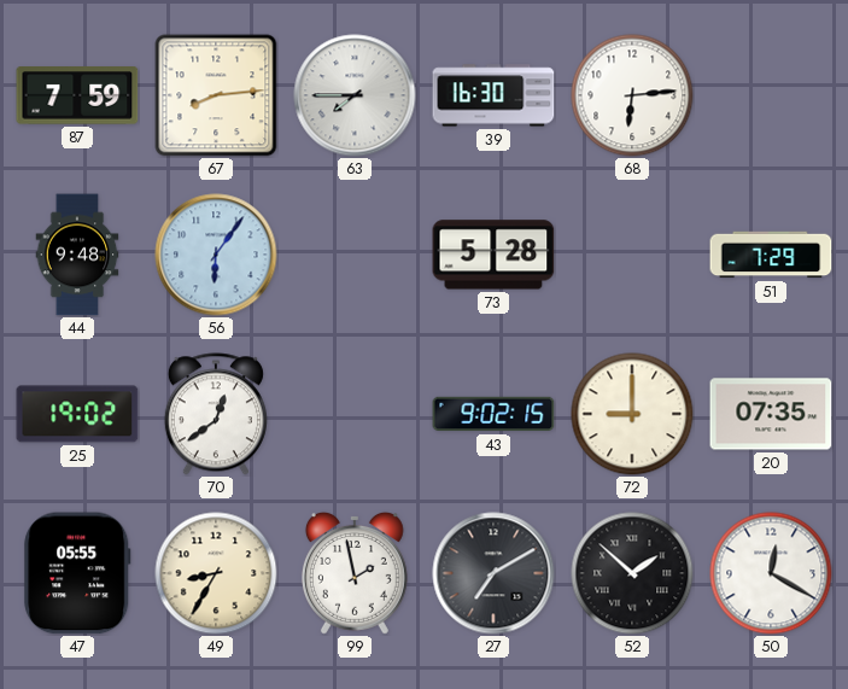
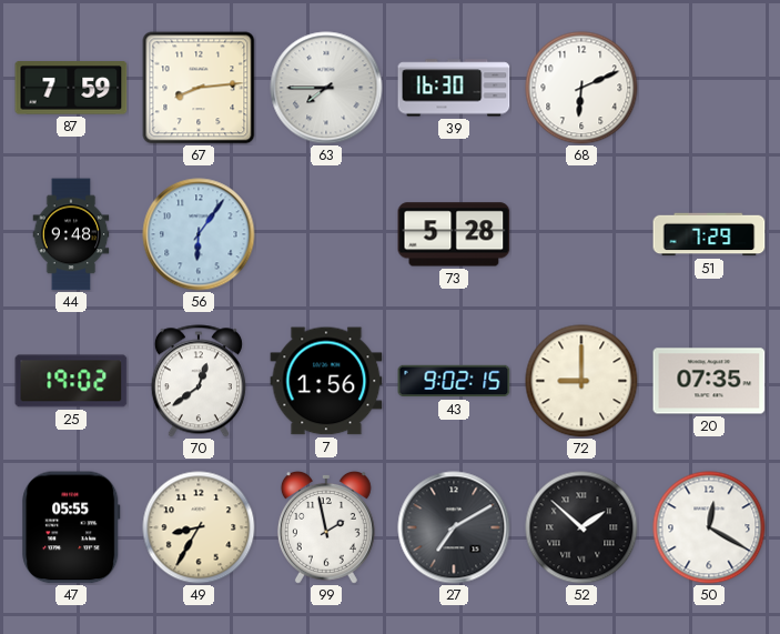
68: 6:14 -> 6:11
7: none -> 1:56
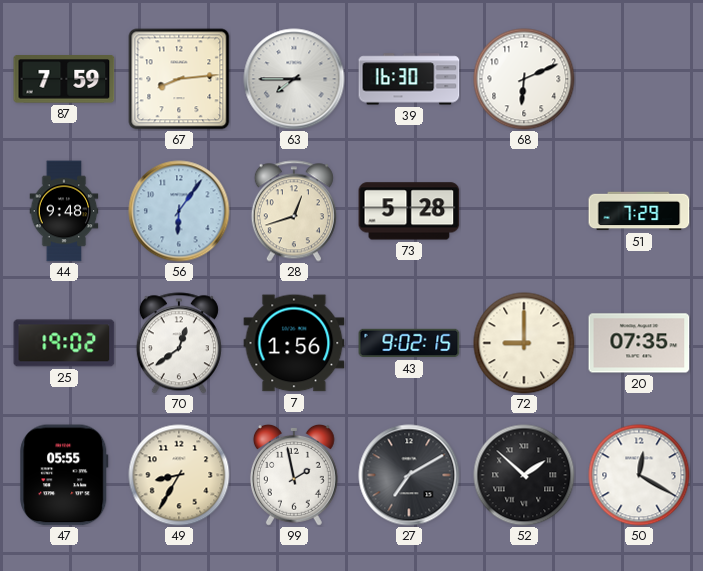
28: none -> 12:42
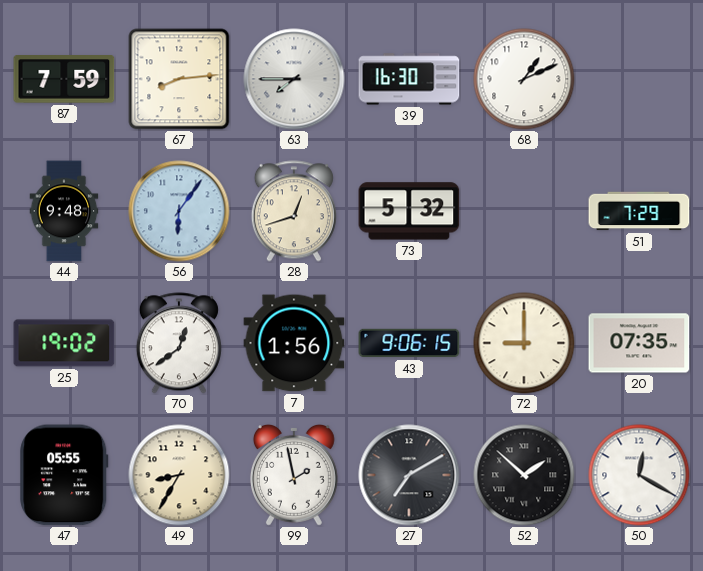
68: 6:11 -> 1:11
73: 5:28 -> 5:32
43: 9:02 -> 9:06
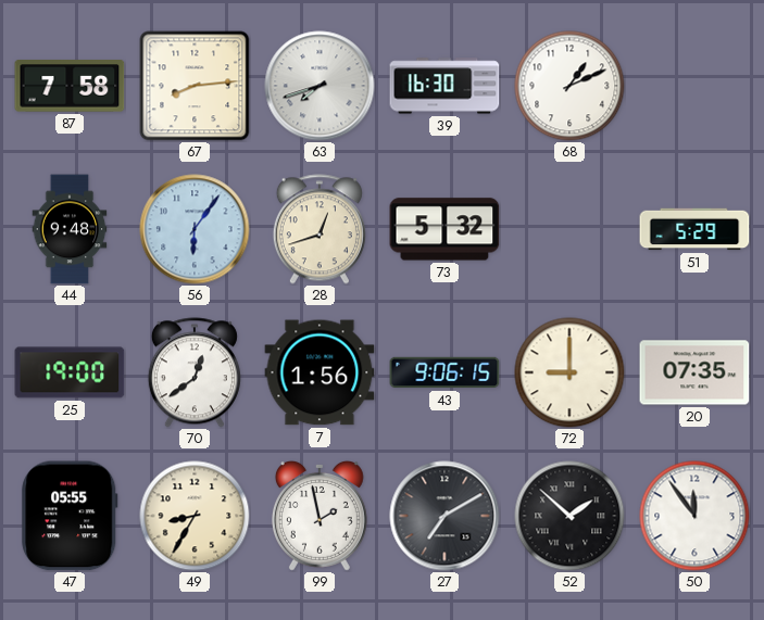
87: 7:59 -> 7:58
63: 7:45 -> 7:42
51: 7:29 -> 5:29
25: 19:02 -> 19:00
50: 12:20 -> 11:54
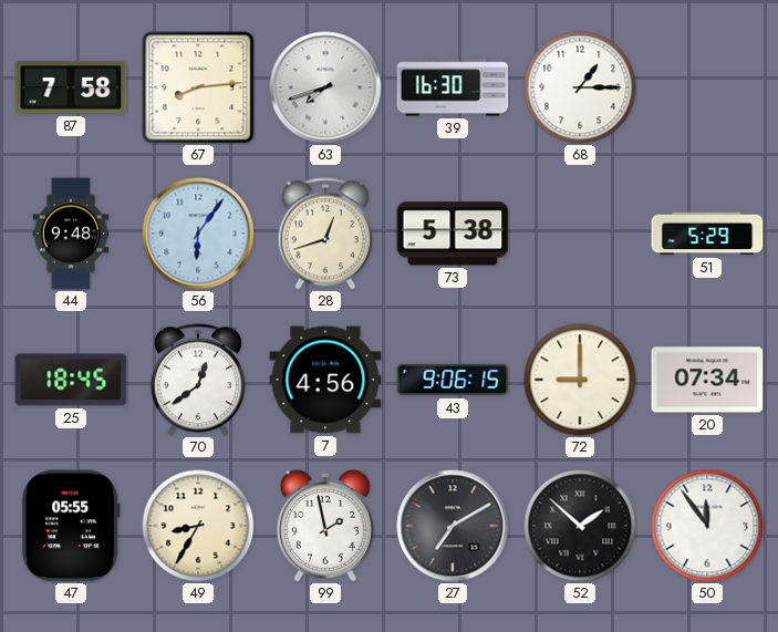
68: 1:11 -> 1:15
73: 5:32 -> 5:38
25: 19:00 -> 18:45
7: 1:56 -> 4:56
20: 07:35 -> 07:34
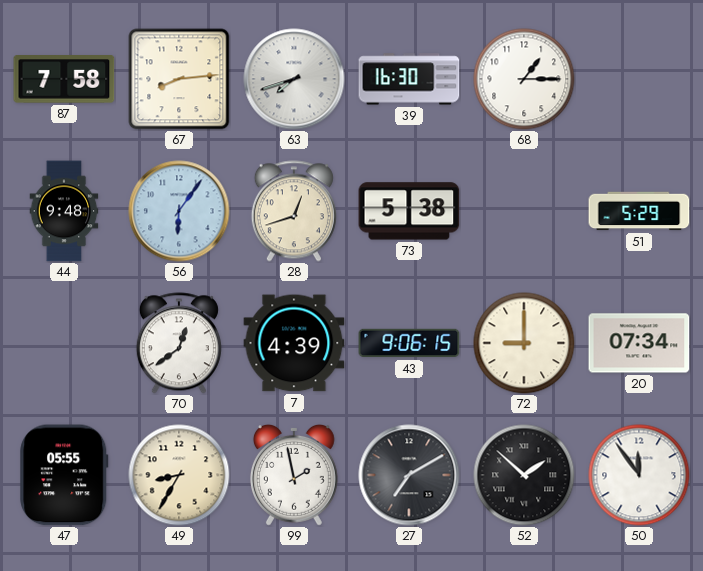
25: 18:45 -> none
7: 4:56 -> 4:39
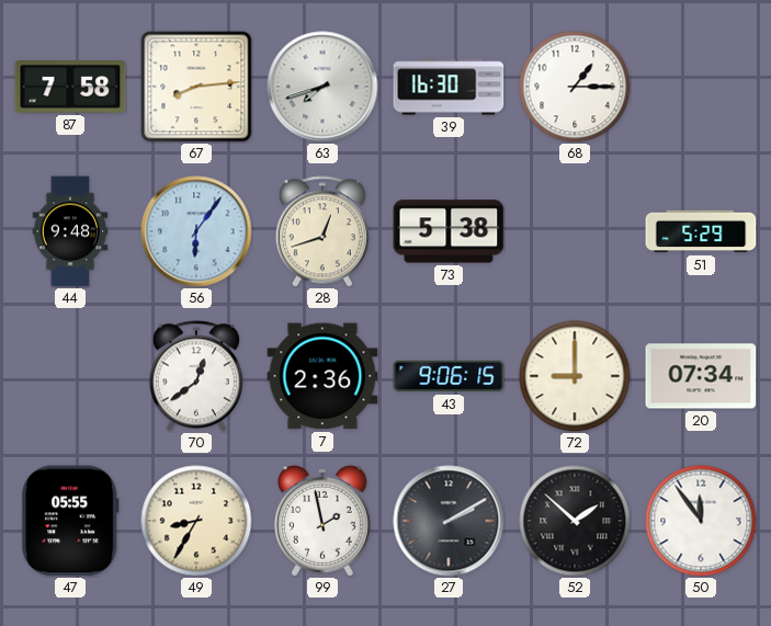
7: 4:39 -> 2:36
27: 7:10 -> 2:10
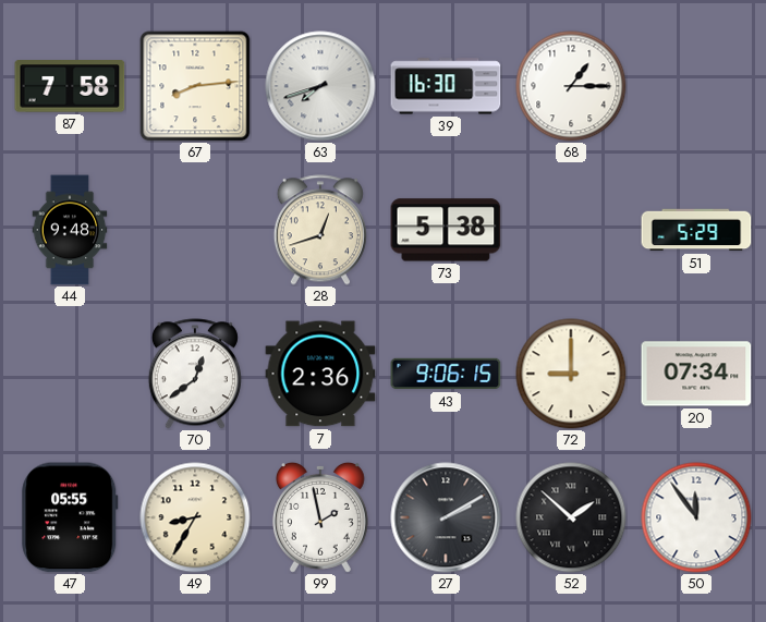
56: 6:06 -> none
